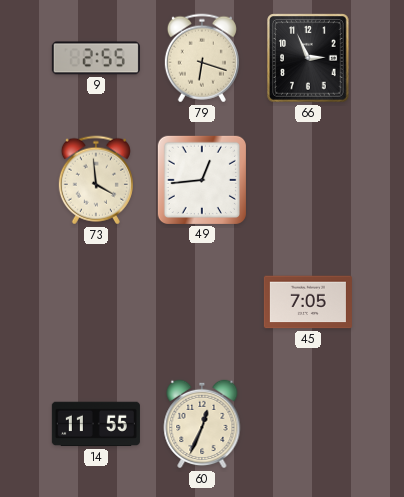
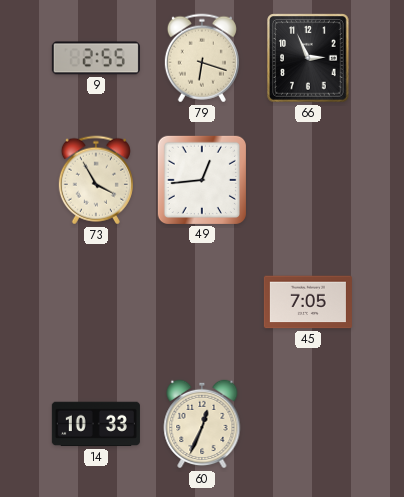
73: 3:59 -> 3:55
14: 11:55 -> 10:33
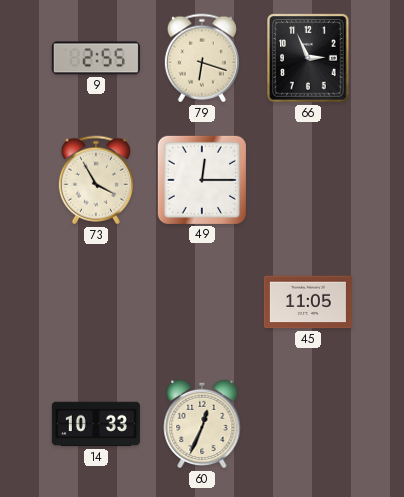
49: 12:44 -> 12:15
45: 7:05 -> 11:05
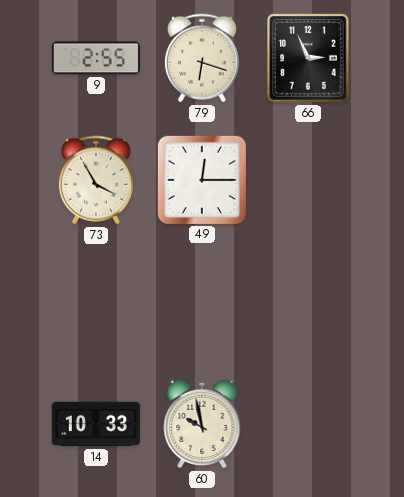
45: 11:05 -> none
60: 12:34 -> 9:58
